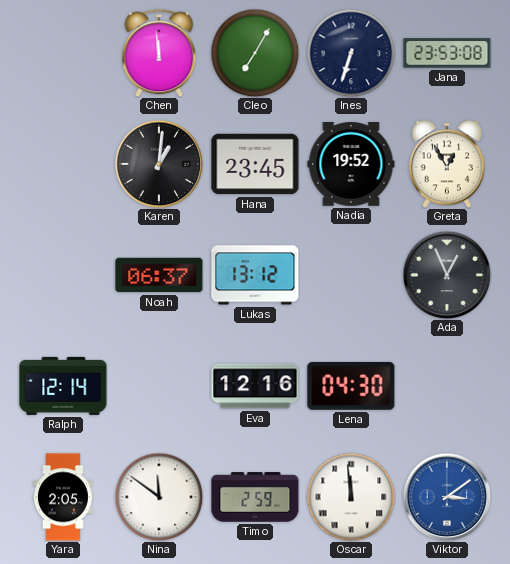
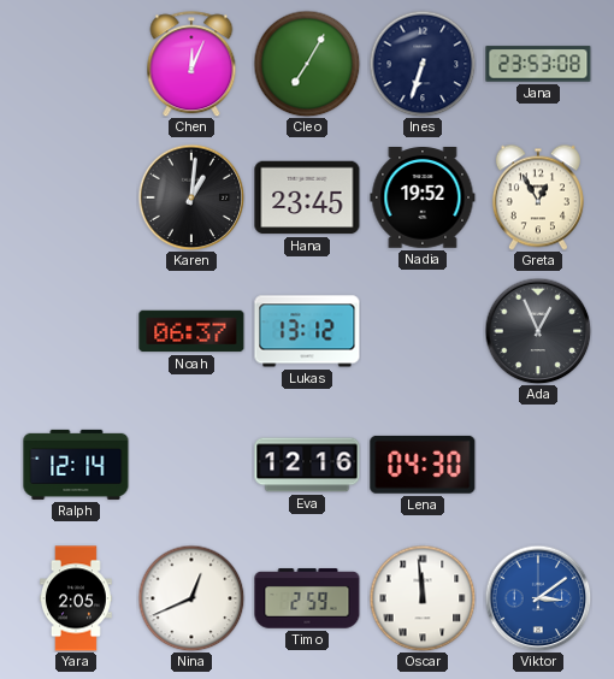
Chen: 11:59 -> 12:04
Nina: 11:51 -> 12:41
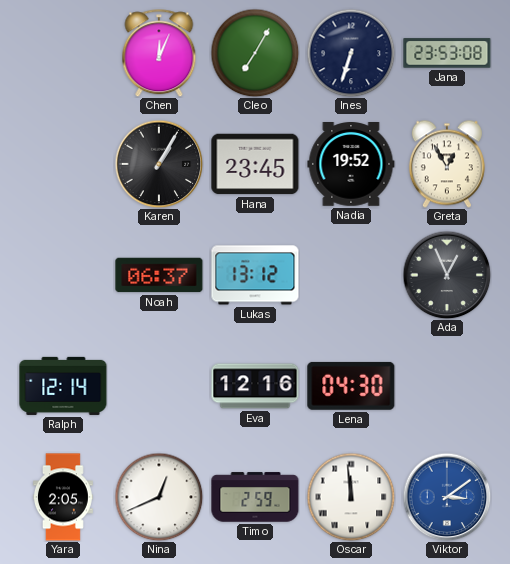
Karen: 1:01 -> 1:05
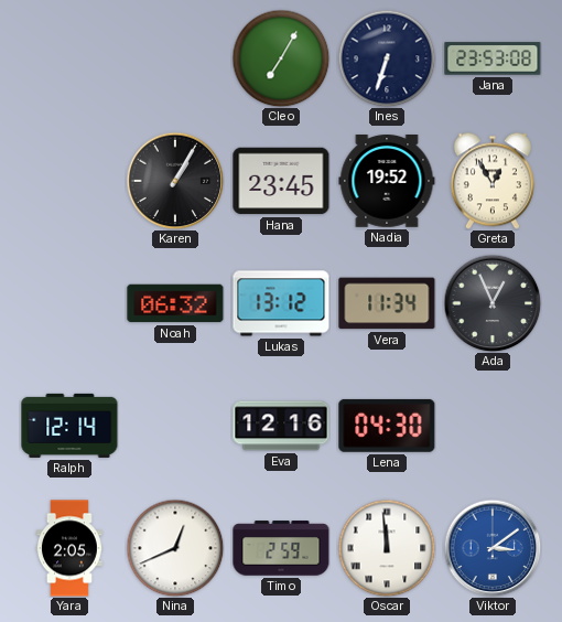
Chen: 12:04 -> none
Noah: 06:37 -> 06:32
Vera: none -> 11:34
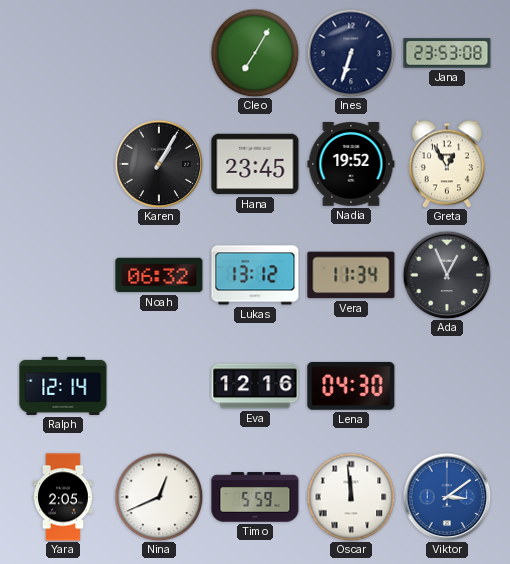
Timo: 2:59 -> 5:59
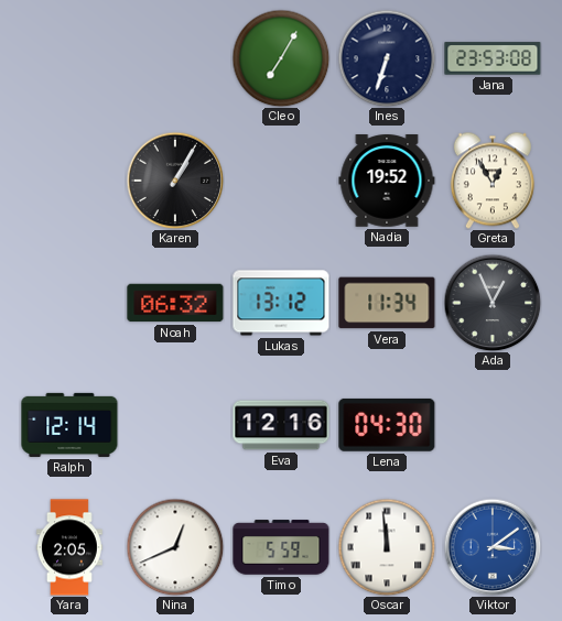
Hana: 23:45 -> none
